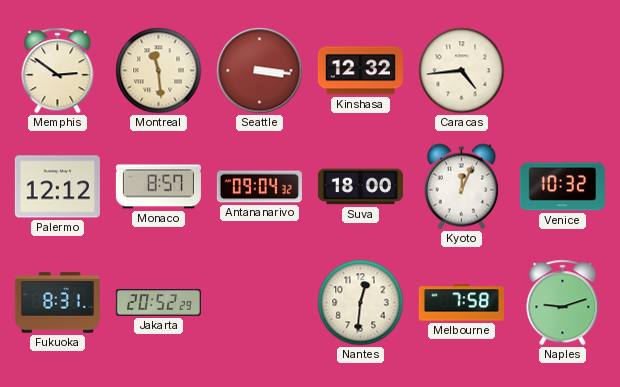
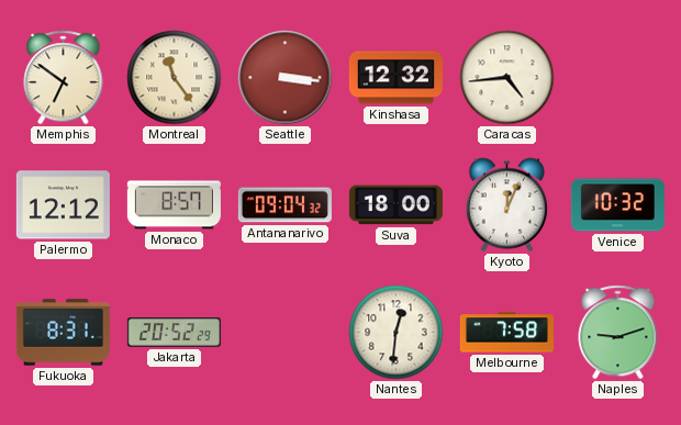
Memphis: 2:51 -> 6:51
Montreal: 11:29 -> 11:24
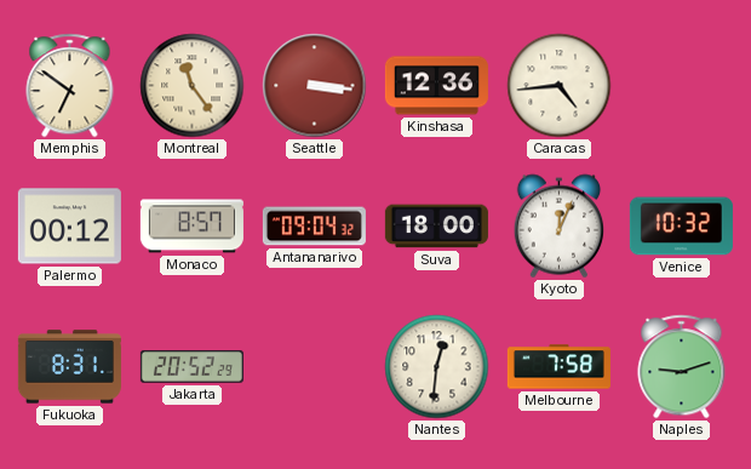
Kinshasa: 12:32 -> 12:36
Palermo: 12:12 -> 00:12
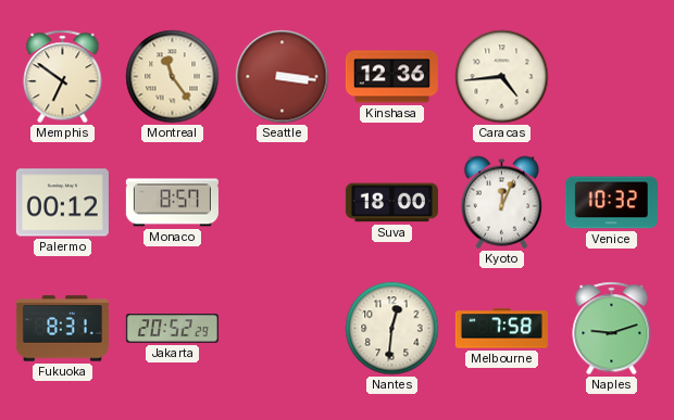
Antananarivo: 09:04 -> none
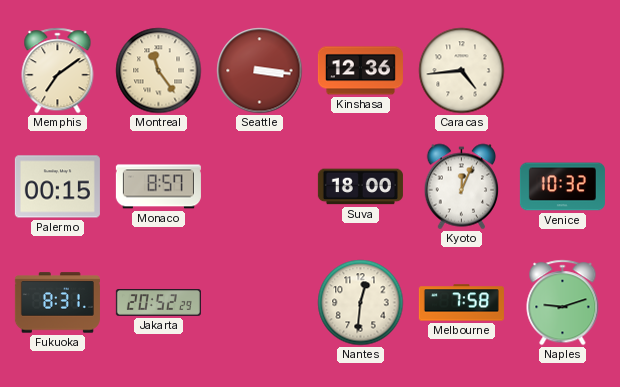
Memphis: 6:51 -> 7:09
Palermo: 00:12 -> 00:15
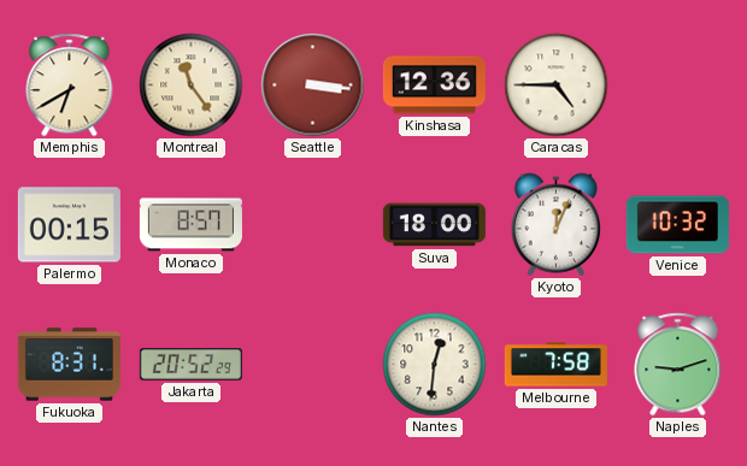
Memphis: 7:09 -> 6:40
Caracas: 4:44 -> 4:45
